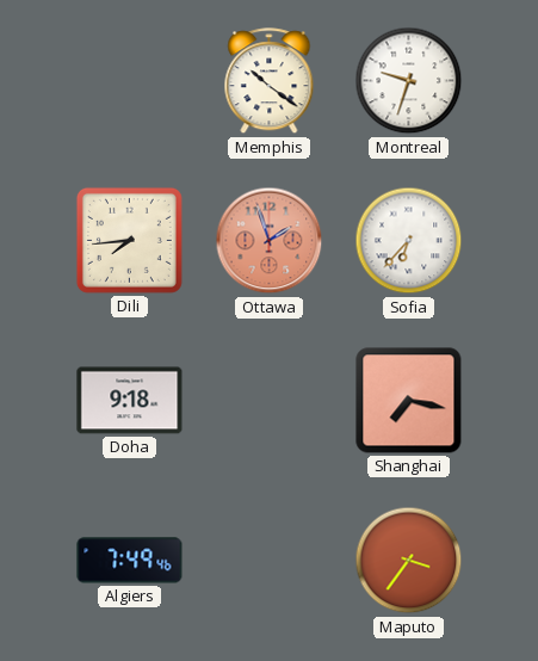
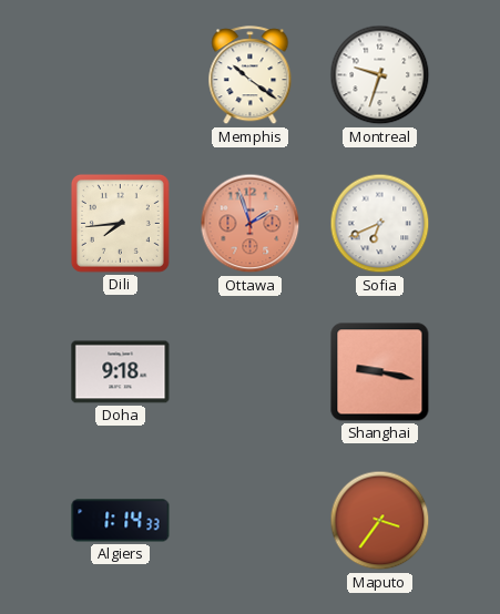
Sofia: 6:37 -> 6:41
Shanghai: 7:17 -> 9:17
Algiers: 7:49 -> 1:14
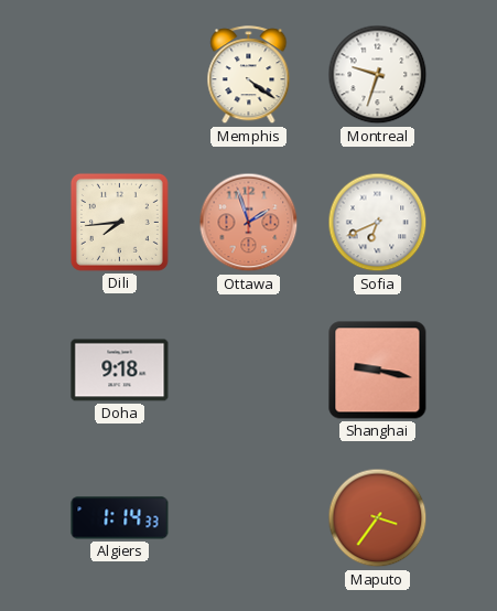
Memphis: 10:21 -> 4:21
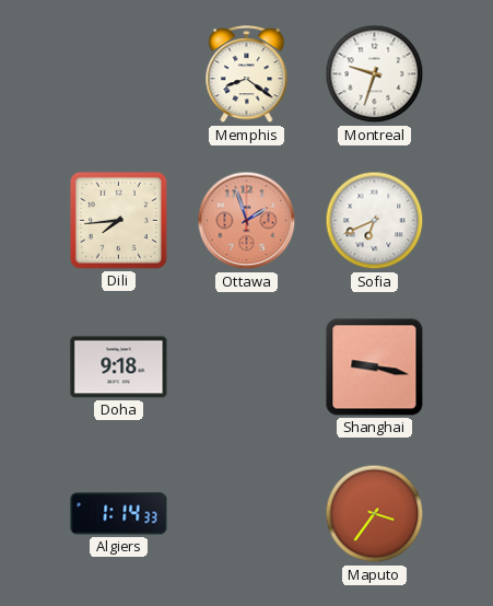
Memphis: 4:21 -> 8:21
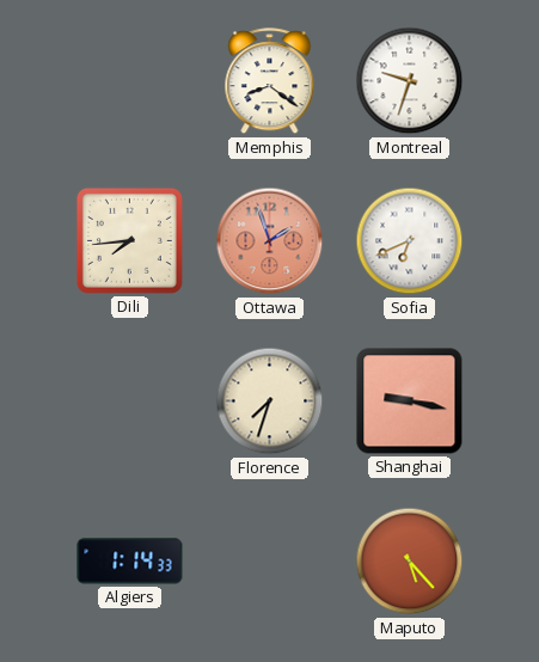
Doha: 9:18 -> none
Florence: none -> 7:33
Maputo: 3:36 -> 5:23
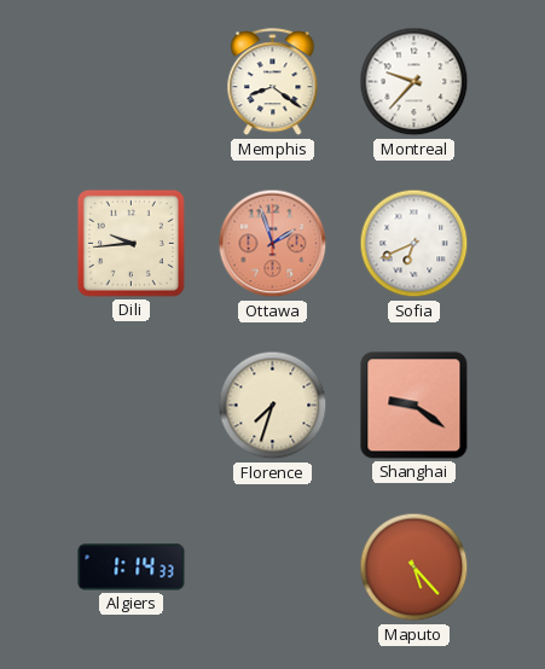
Montreal: 9:33 -> 9:37
Dili: 7:44 -> 9:44
Shanghai: 9:17 -> 9:21
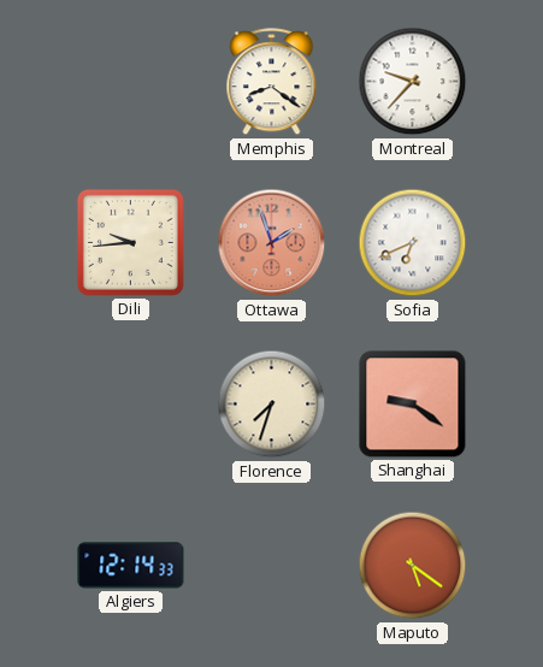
Algiers: 1:14 -> 12:14
Maputo: 5:23 -> 5:21
